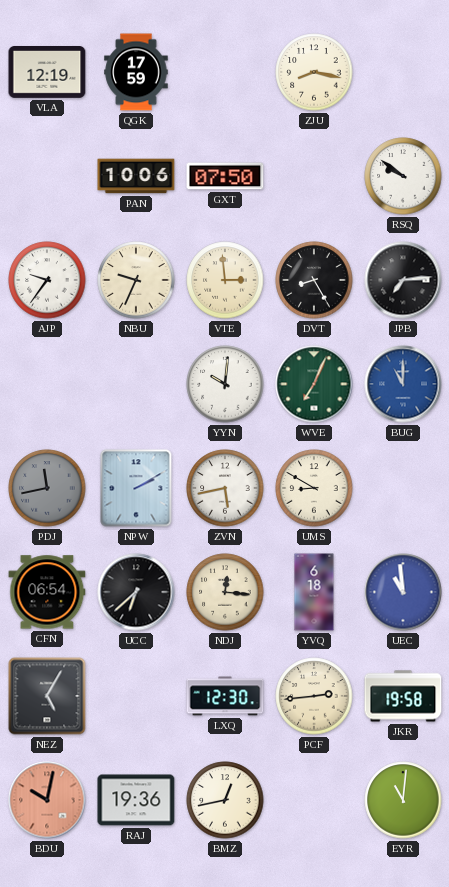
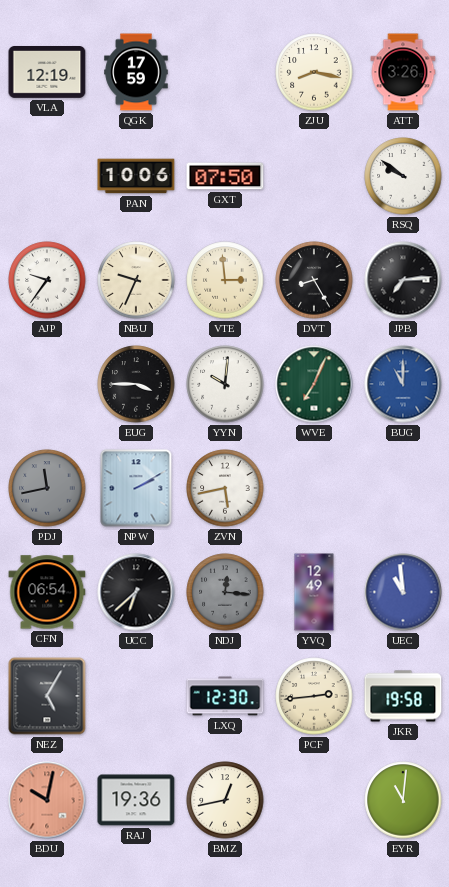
ATT: none -> 3:26
EUG: none -> 3:45
UMS: 8:50 -> none
NDJ dial: cream -> grey
YVQ: 6:18 -> 12:49
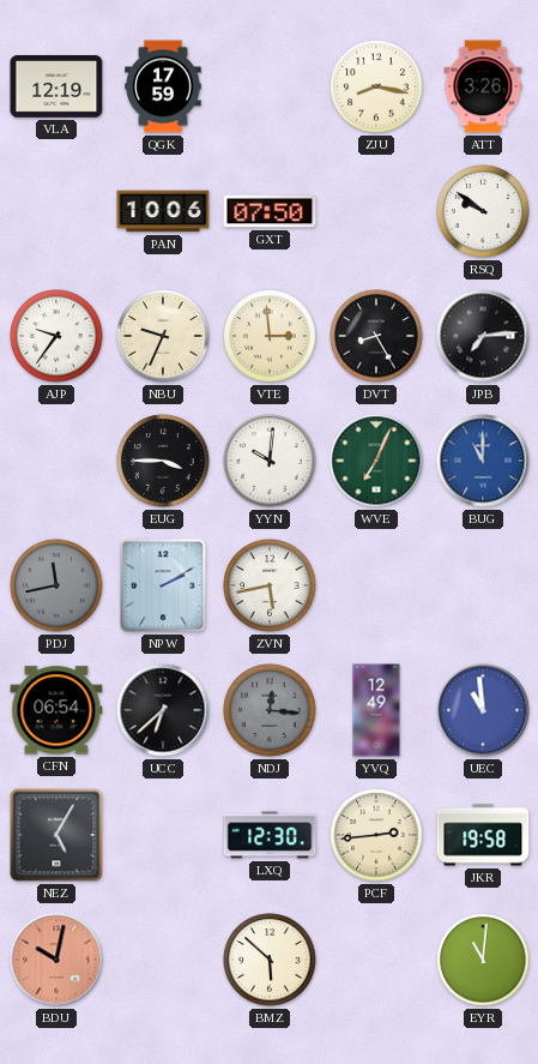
RAJ: 19:36 -> none
BMZ: 12:43 -> 5:52
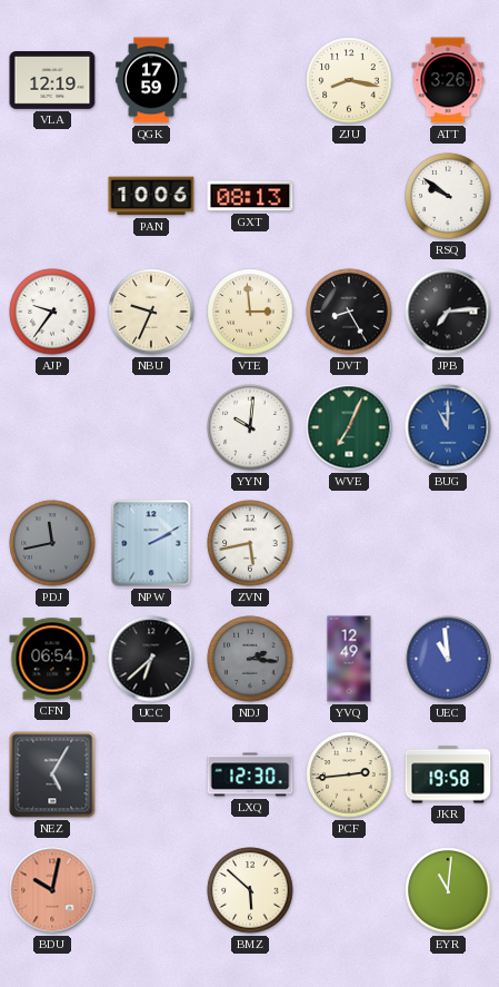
GXT: 07:50 -> 08:13
EUG: 3:45 -> none
NDJ: 12:16 -> 2:16
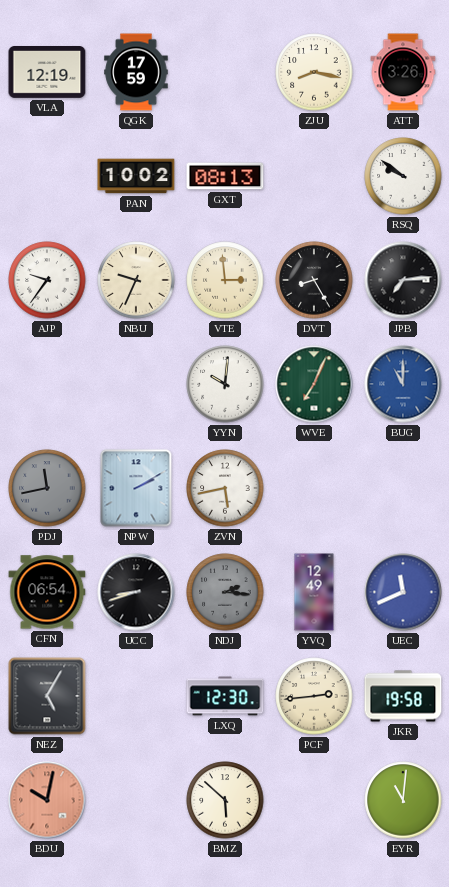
PAN: 10:06 -> 10:02
UCC: 6:38 -> 8:42
UEC: 10:59 -> 11:41
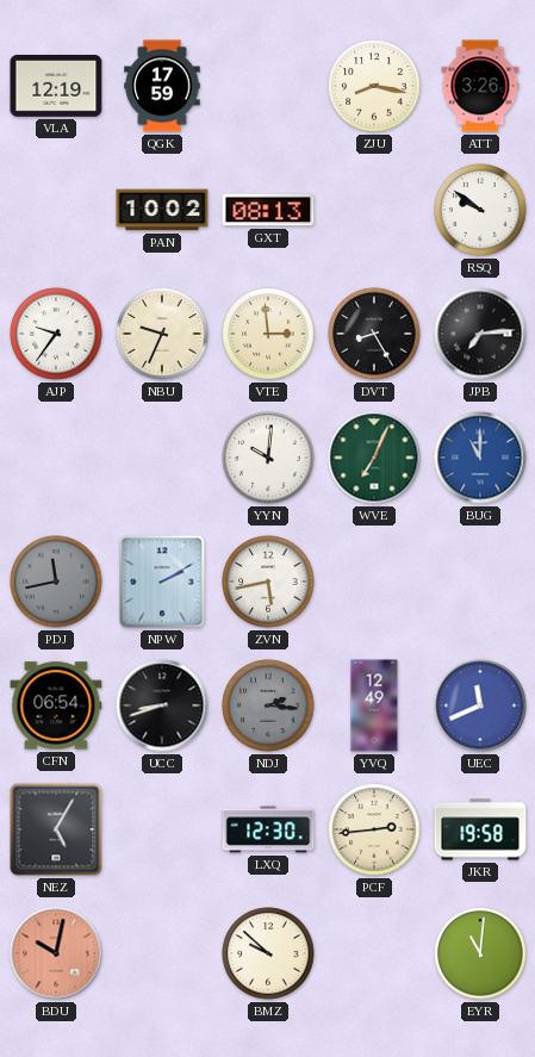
BMZ: 5:52 -> 9:52
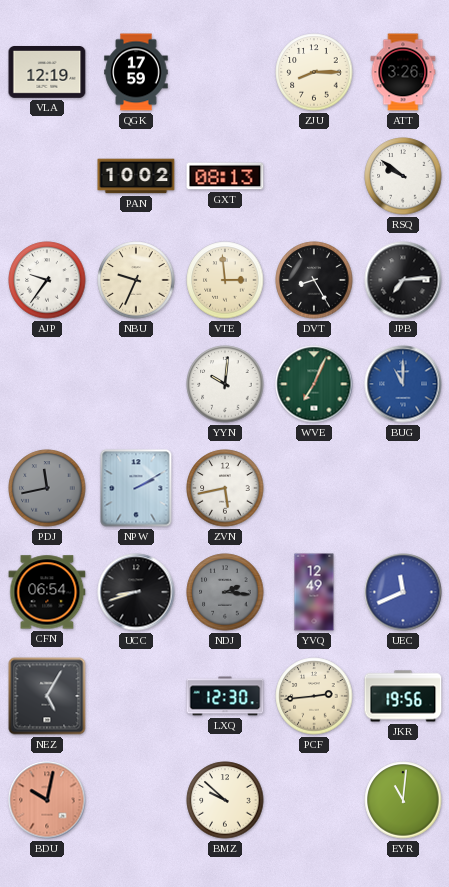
ZJU: 8:17 -> 8:15
JKR: 19:58 -> 19:56
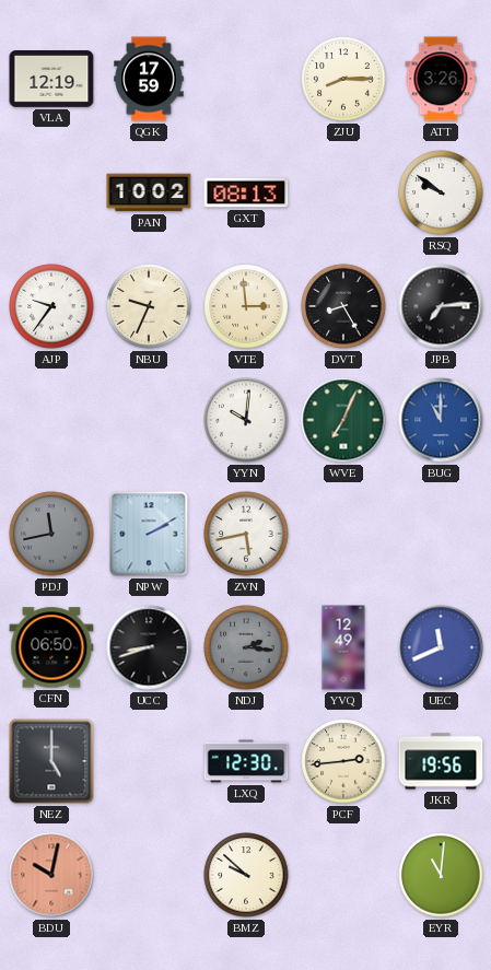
CFN: 06:54 -> 06:50
NEZ: 5:05 -> 5:00
